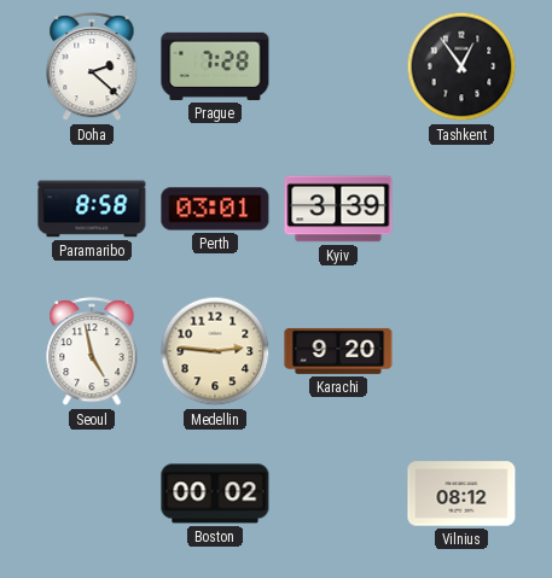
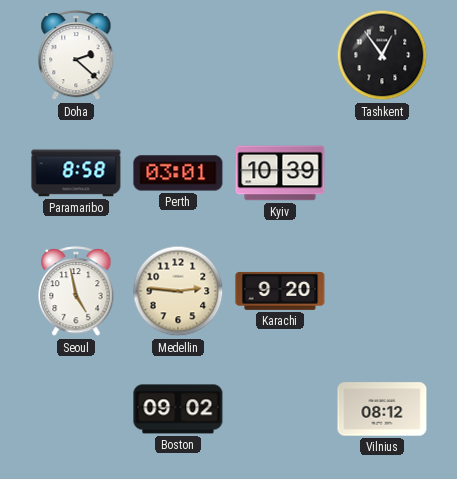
Prague: 7:28 -> none
Kyiv: 3:39 -> 10:39
Boston: 00:02 -> 09:02
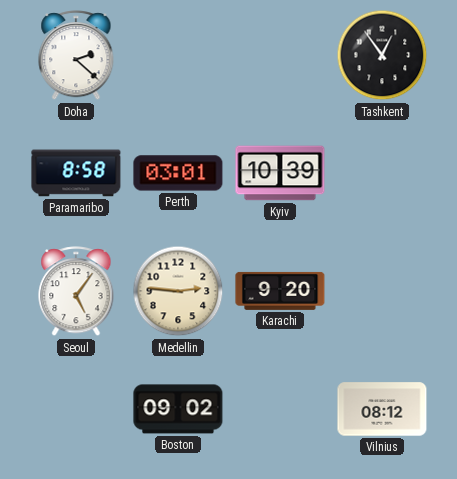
Seoul: 4:58 -> 5:06
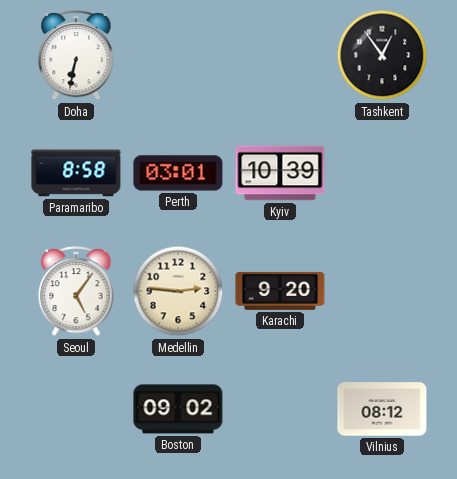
Doha: 2:22 -> 6:32
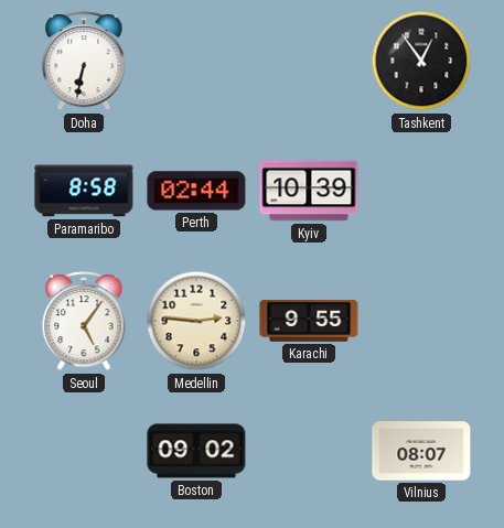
Perth: 03:01 -> 02:44
Karachi: 9:20 -> 9:55
Vilnius: 08:12 -> 08:07
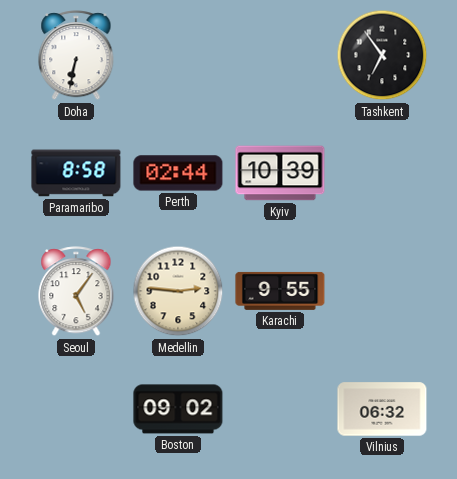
Tashkent: 12:54 -> 6:54
Vilnius: 08:07 -> 06:32
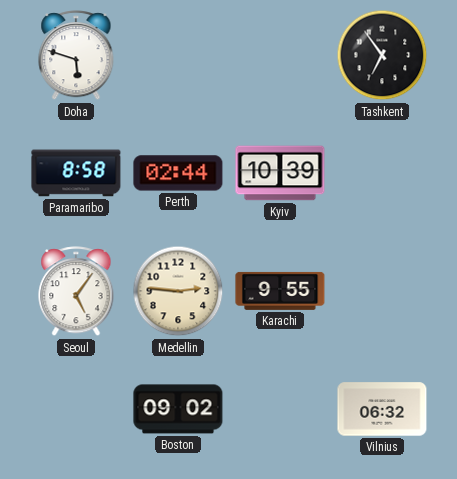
Doha: 6:32 -> 5:48
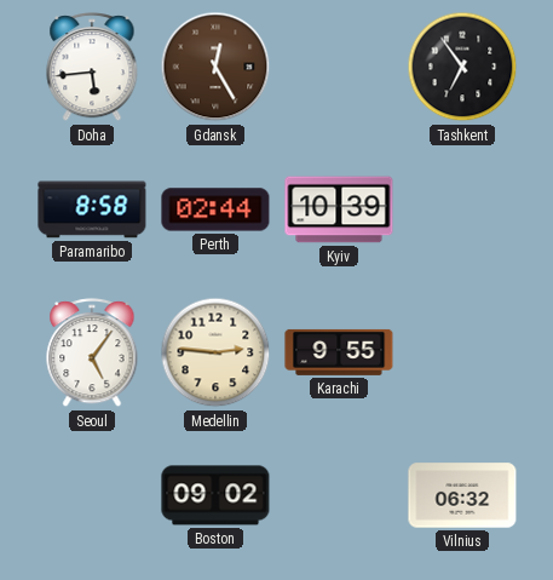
Doha: 5:48 -> 5:44
Gdansk: none -> 12:25
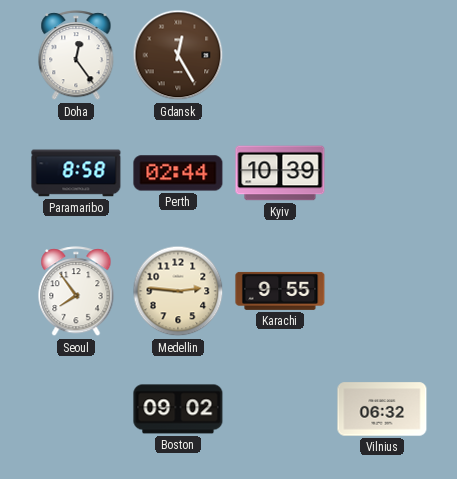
Doha: 5:44 -> 12:24
Tashkent: 6:54 -> none
Seoul: 5:06 -> 7:54
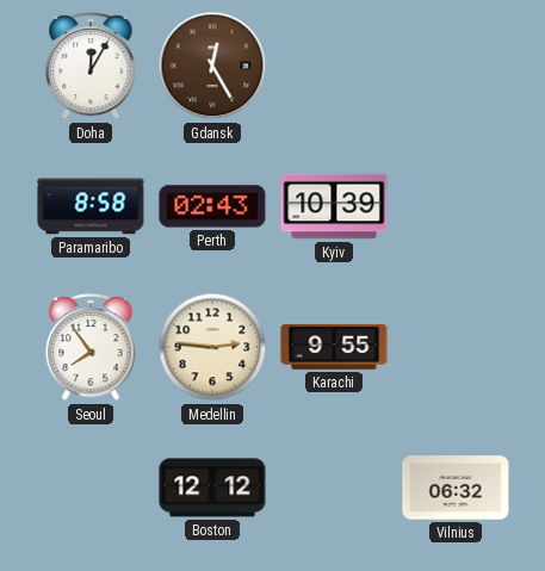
Doha: 12:24 -> 12:05
Perth: 02:44 -> 02:43
Boston: 09:02 -> 12:12
